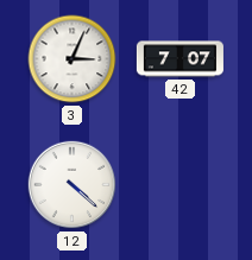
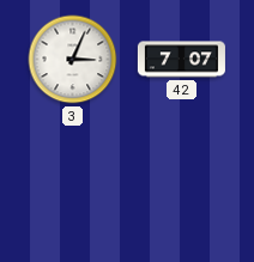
12: 4:22 -> none
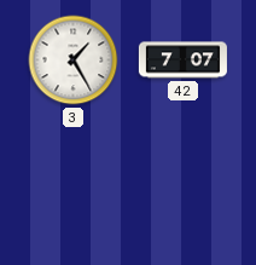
3: 3:04 -> 1:25
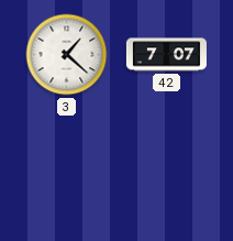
3: 1:25 -> 1:22
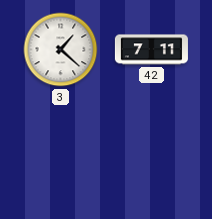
42: 7:07 -> 7:11
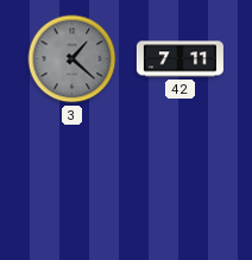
3 dial: white -> grey
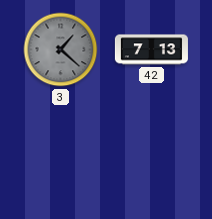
42: 7:11 -> 7:13
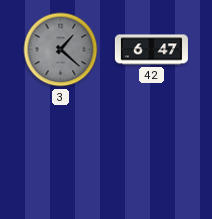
42: 7:13 -> 6:47
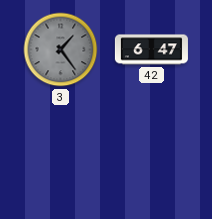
3: 1:22 -> 1:24
